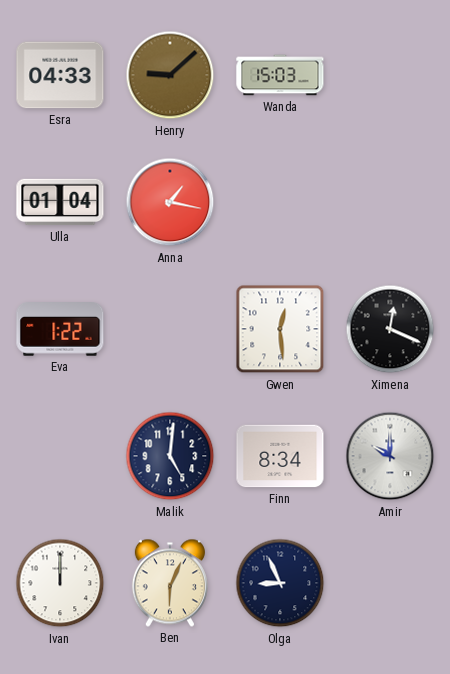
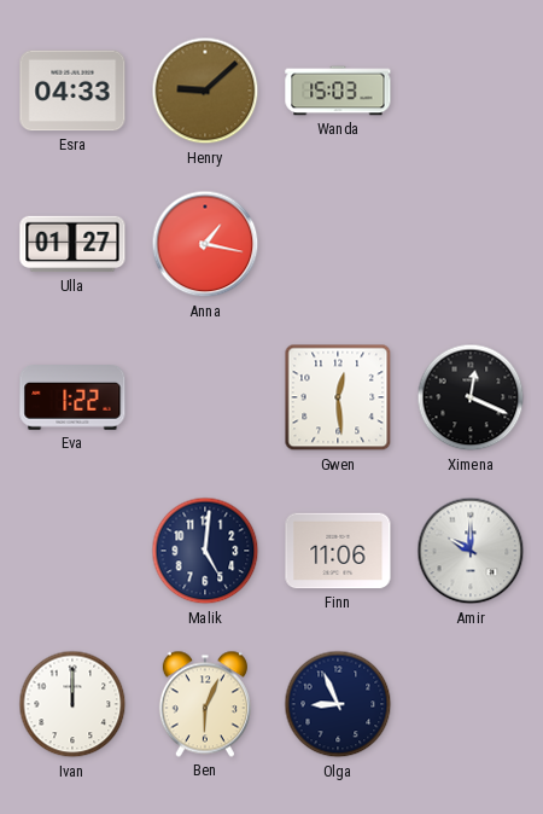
Ulla: 01:04 -> 01:27
Finn: 8:34 -> 11:06
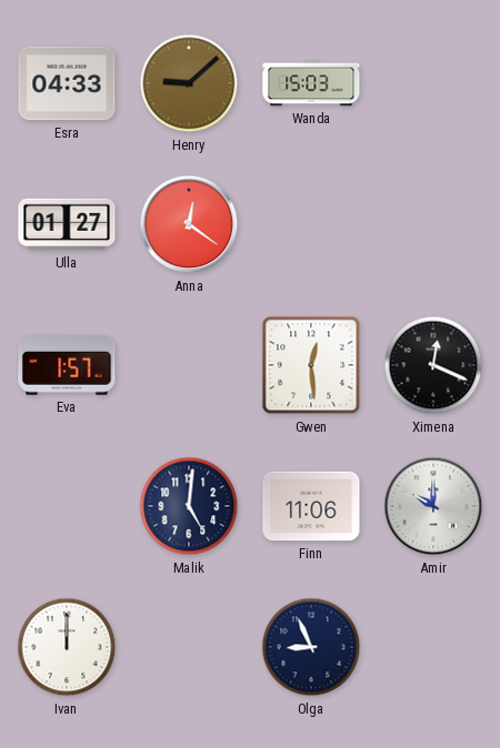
Anna: 1:17 -> 12:21
Eva: 1:22 -> 1:57
Ben: 6:04 -> none
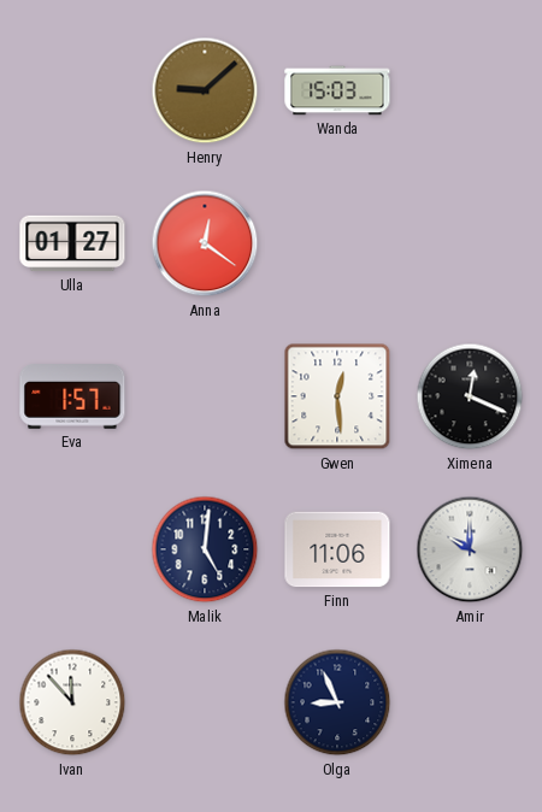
Esra: 04:33 -> none
Ivan: 12:00 -> 11:53
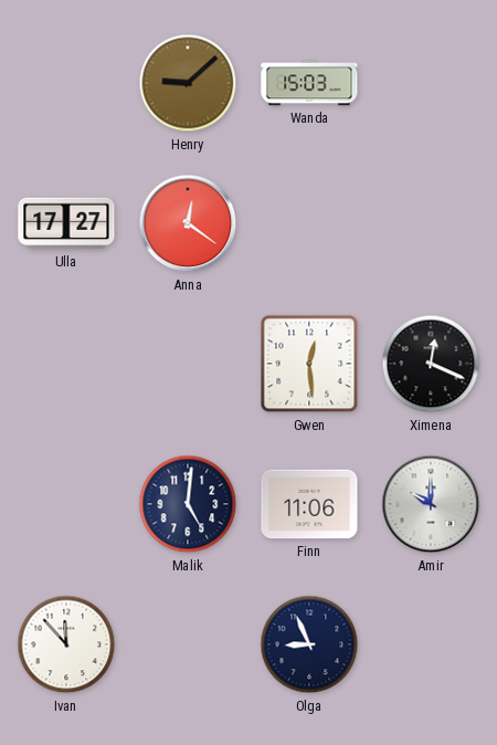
Ulla: 01:27 -> 17:27
Eva: 1:57 -> none
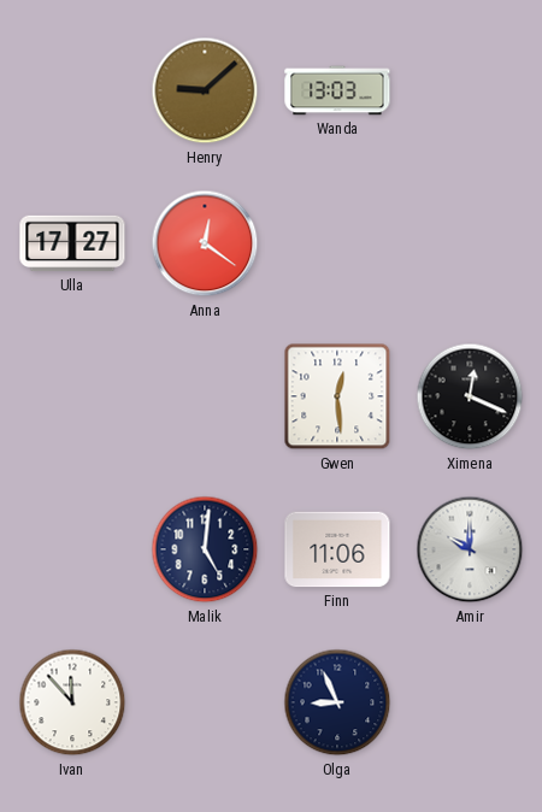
Wanda: 15:03 -> 13:03
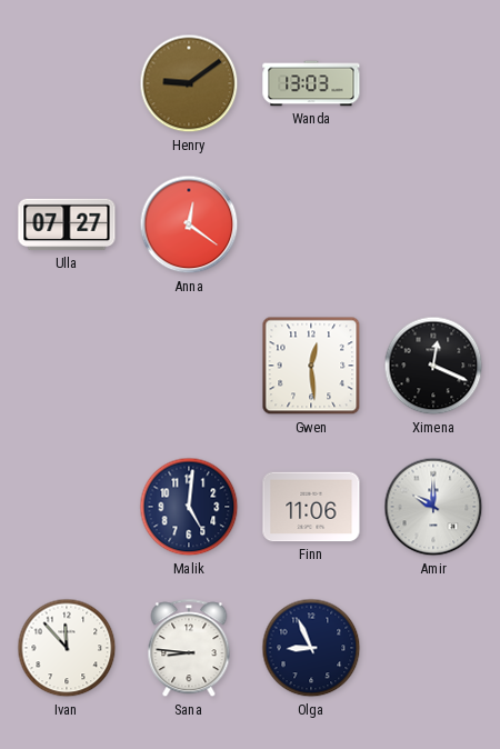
Henry: 9:08 -> 9:09
Ulla: 17:27 -> 07:27
Sana: none -> 8:46
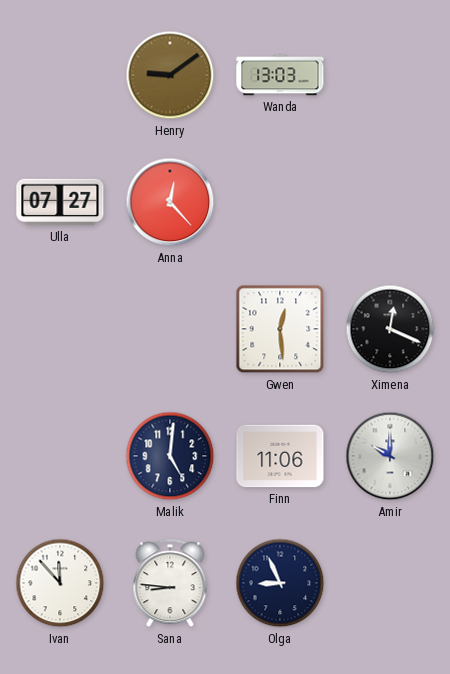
Anna: 12:21 -> 12:23
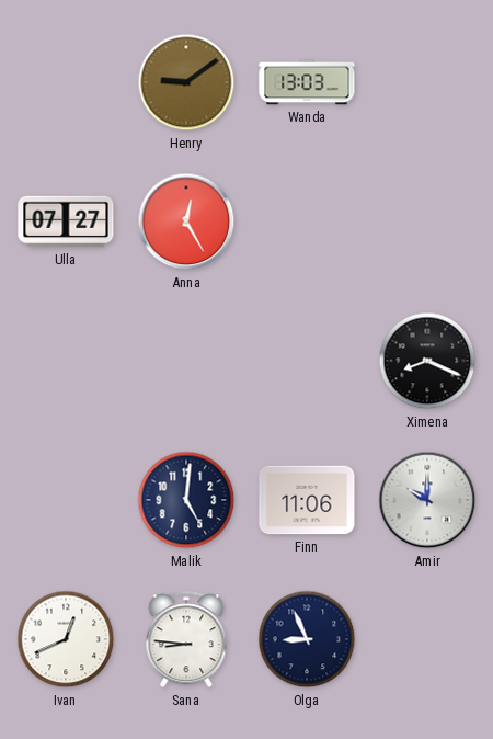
Anna: 12:23 -> 12:25
Gwen: 12:29 -> none
Ximena: 12:19 -> 8:19
Ivan: 11:53 -> 12:41
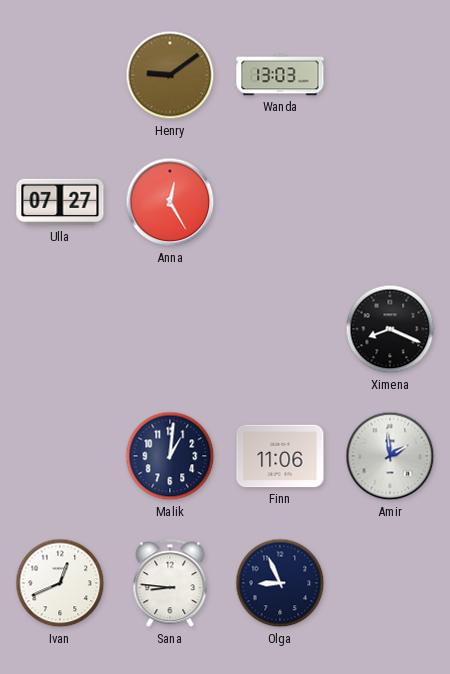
Malik: 5:01 -> 1:01
Amir: 10:00 -> 1:59
